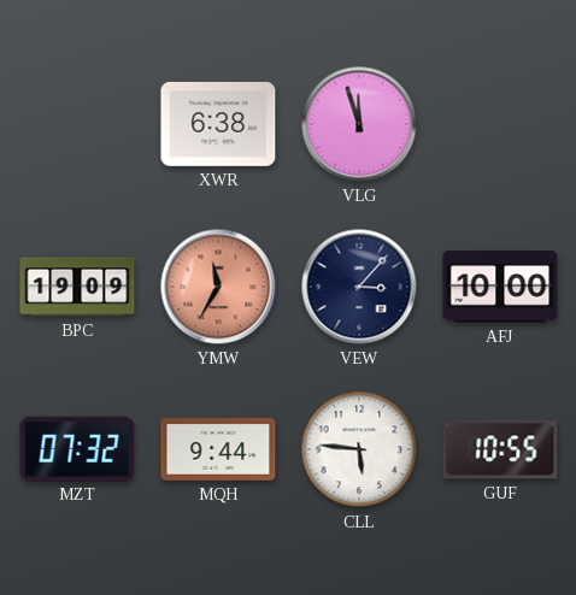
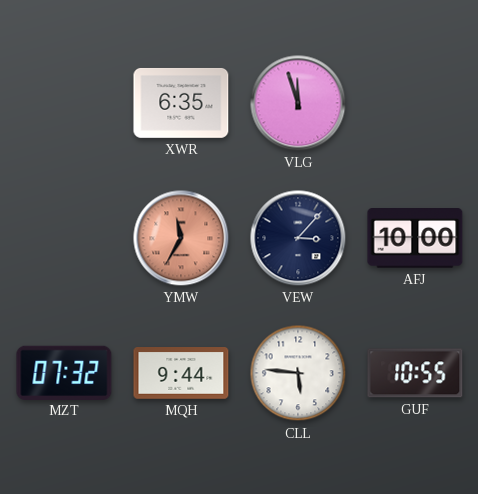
XWR: 6:38 -> 6:35
BPC: 19:09 -> none
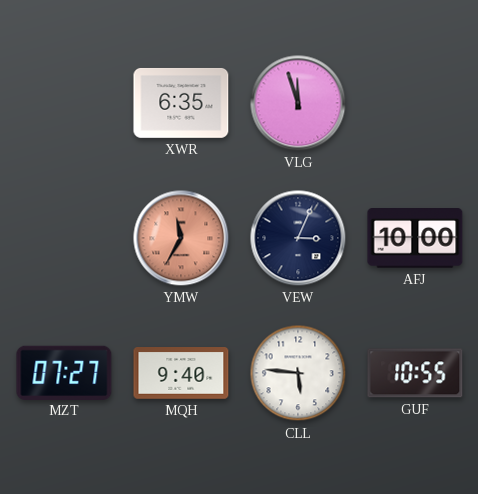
VEW: 3:07 -> 3:04
MZT: 07:32 -> 07:27
MQH: 9:44 -> 9:40
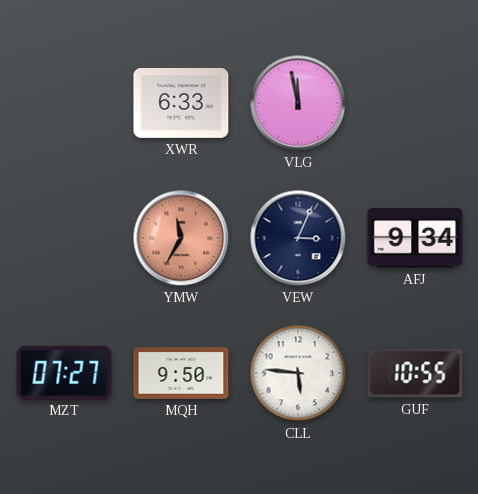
XWR: 6:35 -> 6:33
VLG: 11:57 -> 11:58
AFJ: 10:00 -> 9:34
MQH: 9:40 -> 9:50
